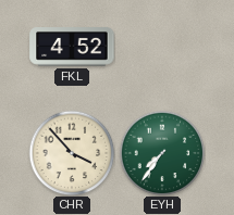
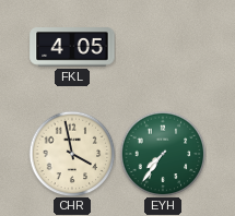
FKL: 4:52 -> 4:05
CHR: 3:53 -> 3:58
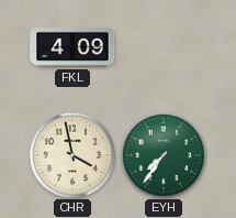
FKL: 4:05 -> 4:09
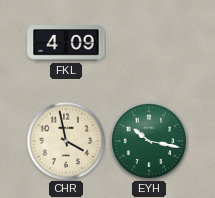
EYH: 7:36 -> 10:17
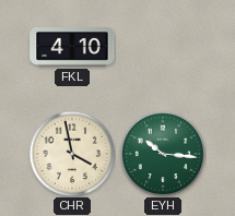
FKL: 4:09 -> 4:10
EYH: 10:17 -> 10:16
